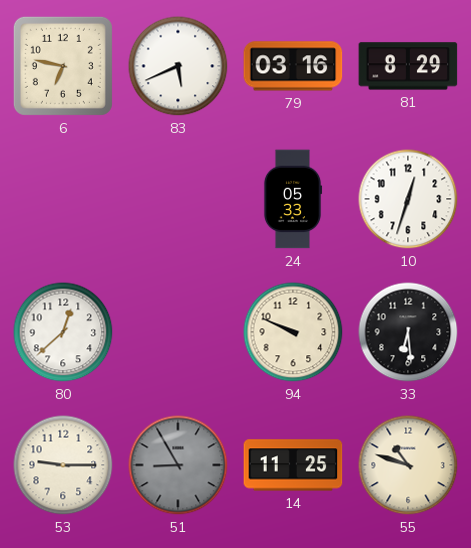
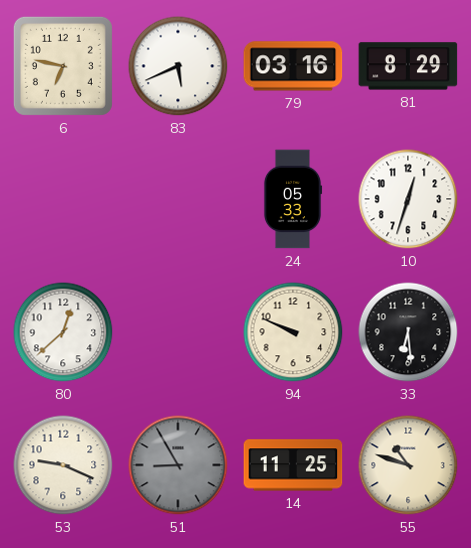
53: 9:15 -> 9:19
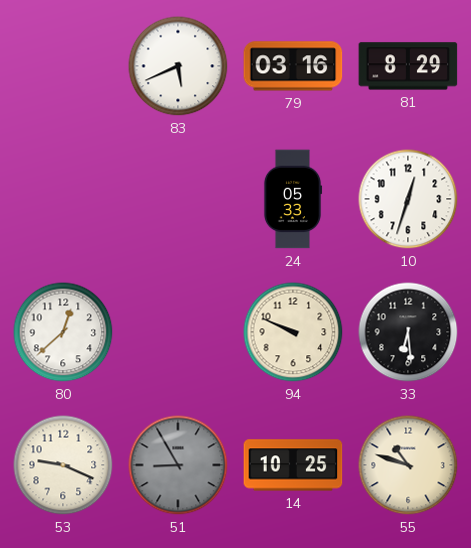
6: 6:47 -> none
14: 11:25 -> 10:25
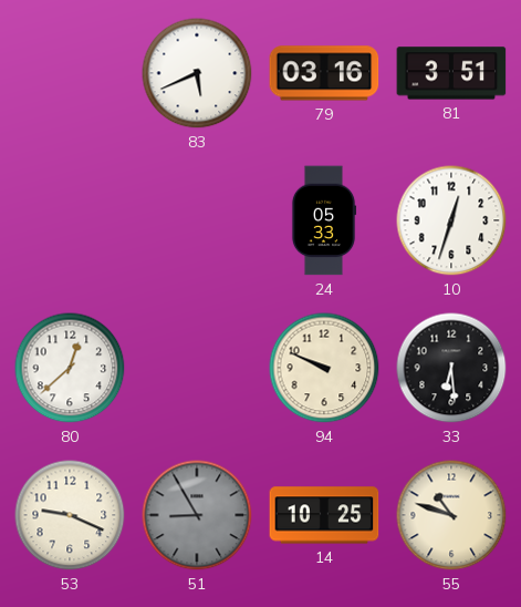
81: 8:29 -> 3:51
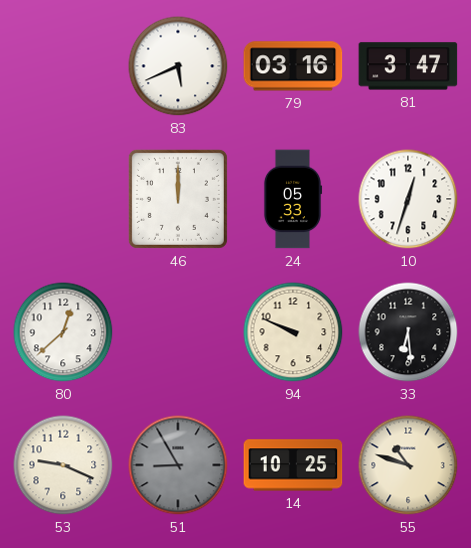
81: 3:51 -> 3:47
46: none -> 12:00
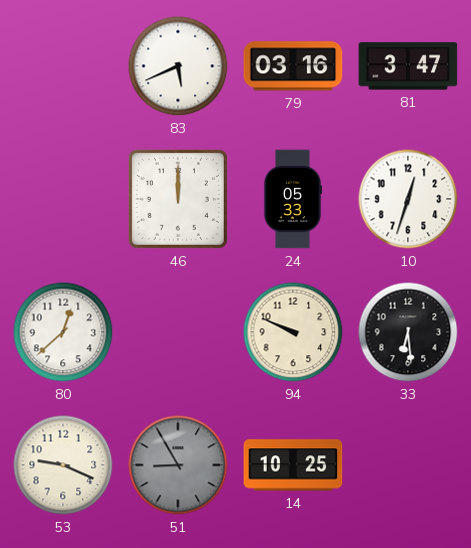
55: 10:48 -> none
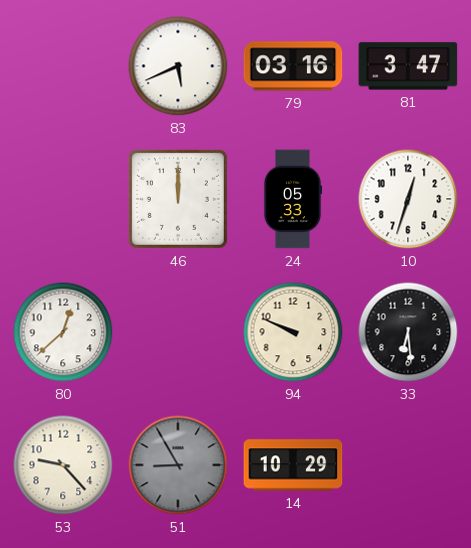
53: 9:19 -> 9:23
14: 10:25 -> 10:29
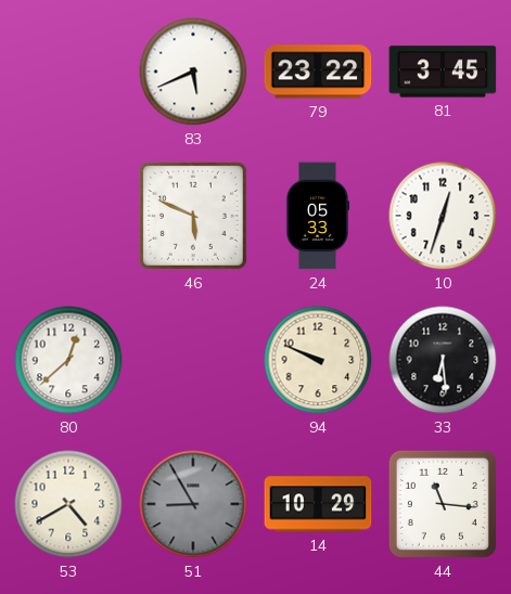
79: 03:16 -> 23:22
81: 3:47 -> 3:45
46: 12:00 -> 5:49
53: 9:23 -> 4:40
44: none -> 11:16
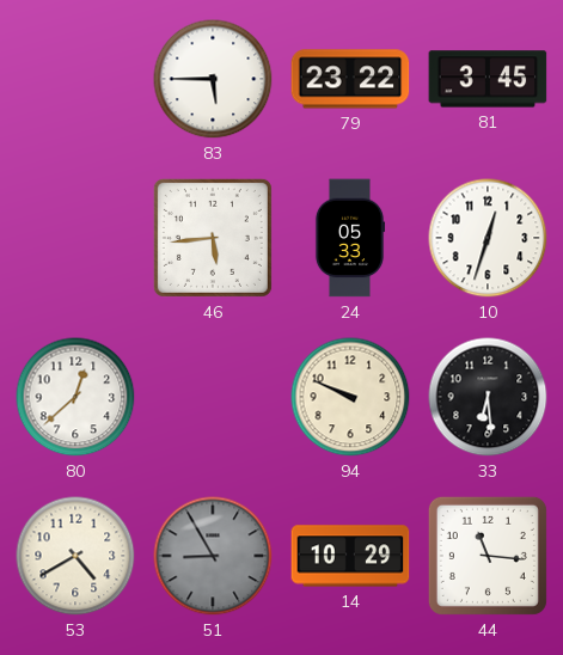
83: 5:41 -> 5:45
46: 5:49 -> 5:44
